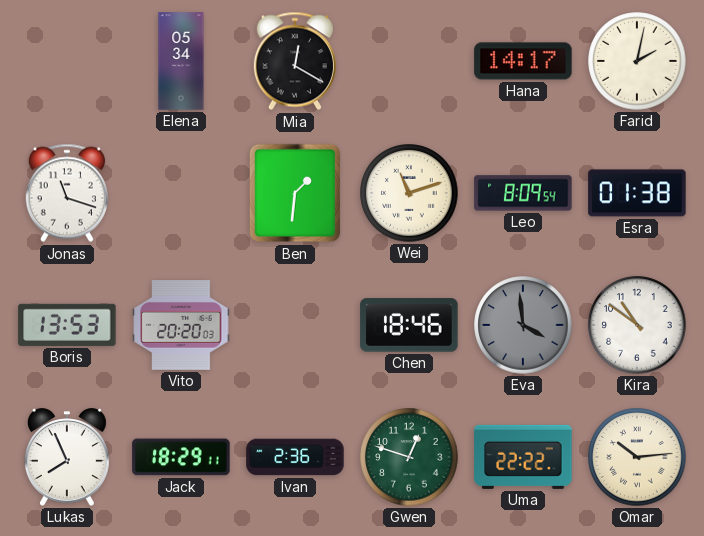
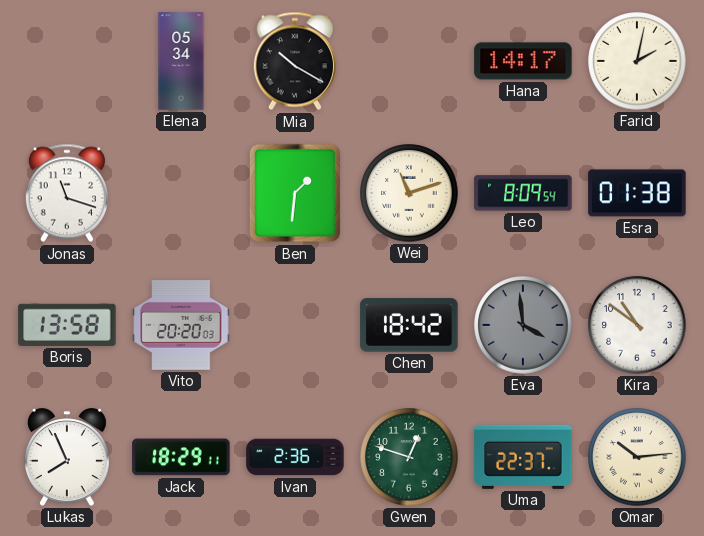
Mia: 12:20 -> 10:20
Boris: 13:53 -> 13:58
Chen: 18:46 -> 18:42
Uma: 22:22 -> 22:37
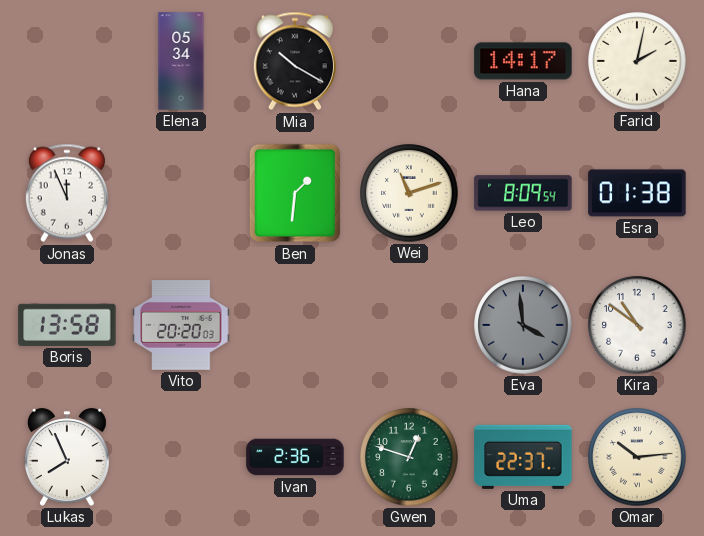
Jonas: 11:18 -> 11:56
Chen: 18:42 -> none
Jack: 18:29 -> none
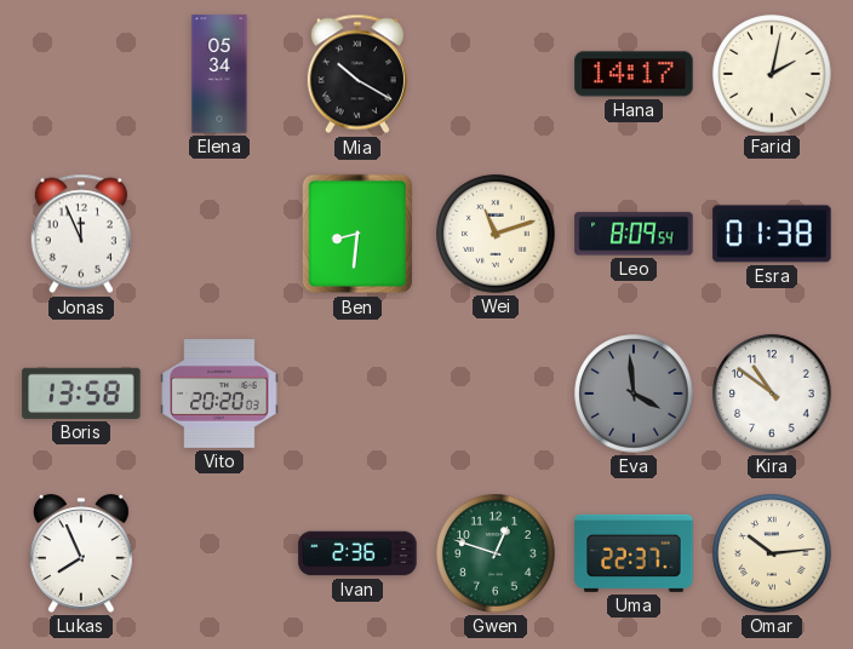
Ben: 1:31 -> 8:31
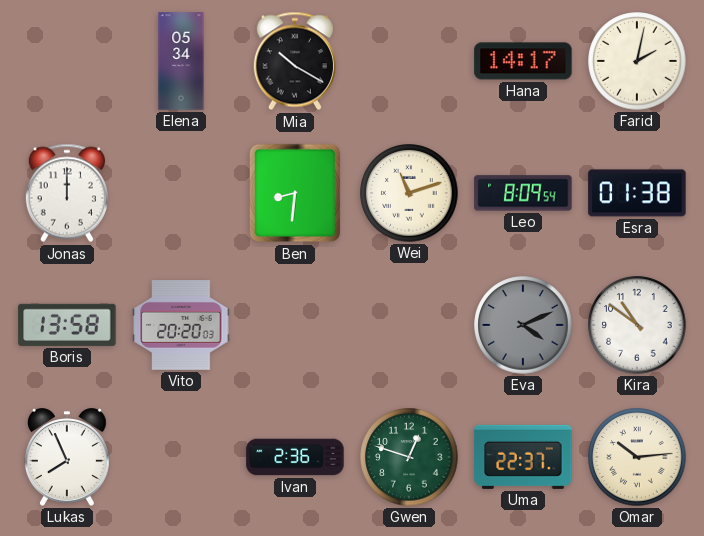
Jonas: 11:56 -> 12:00
Eva: 3:59 -> 4:11
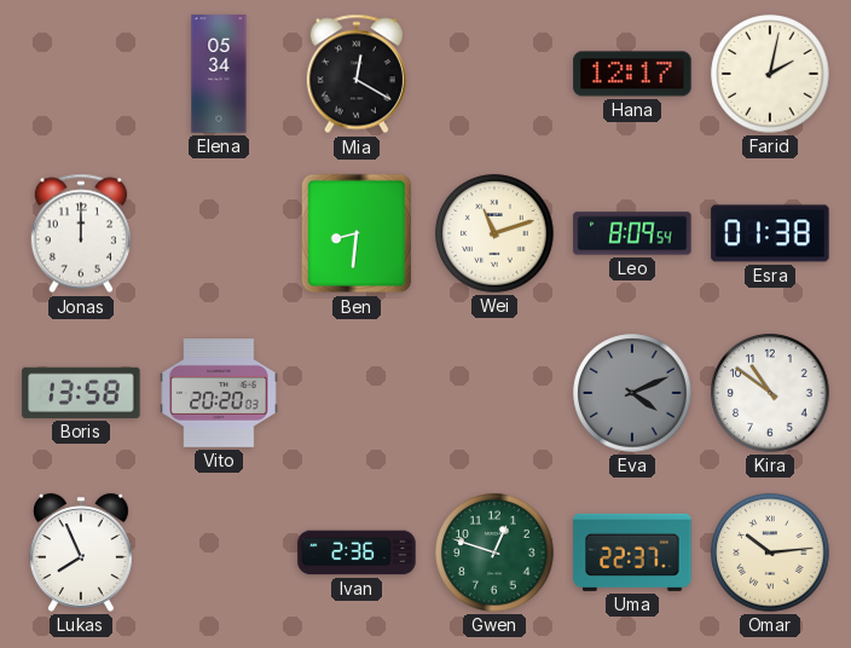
Mia: 10:20 -> 12:20
Hana: 14:17 -> 12:17
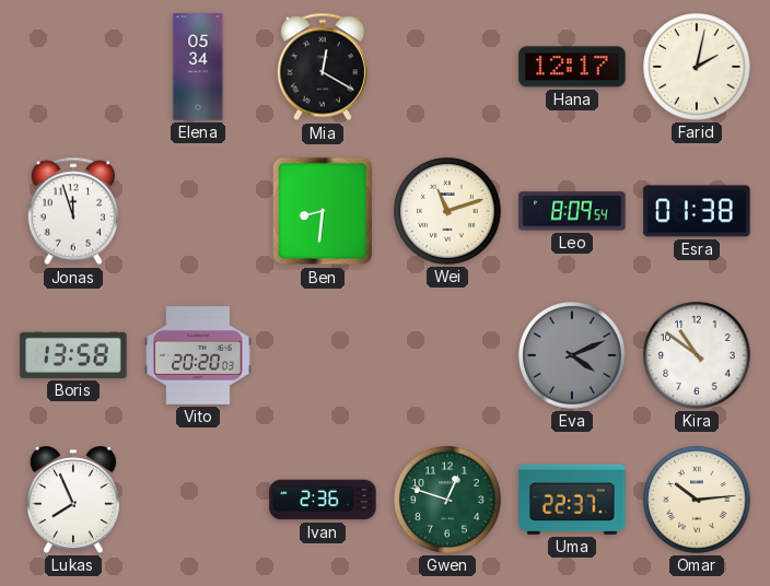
Jonas: 12:00 -> 11:57
